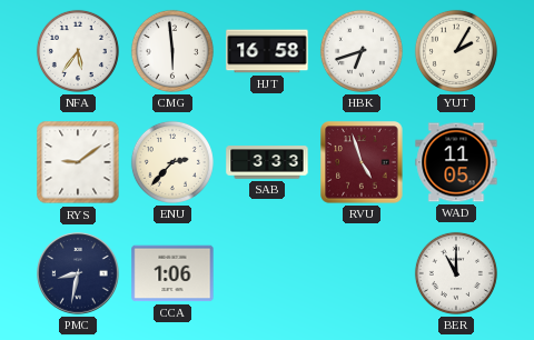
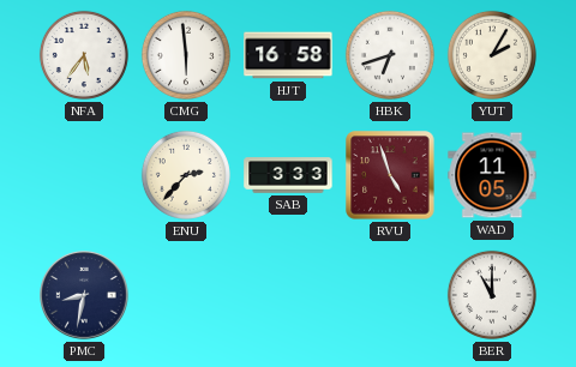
RYS: 9:09 -> none
CCA: 1:06 -> none
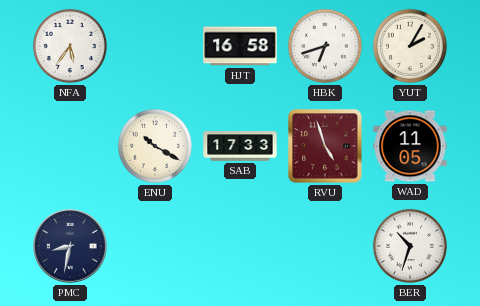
CMG: 5:59 -> none
ENU: 2:37 -> 10:20
SAB: 3:33 -> 17:33
BER: 11:00 -> 10:33
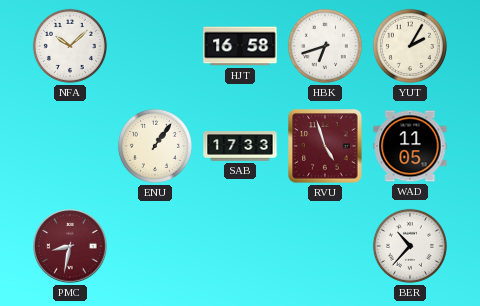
NFA: 5:36 -> 10:08
ENU: 10:20 -> 1:06
PMC dial: navy -> burgundy
BER: 10:33 -> 10:37
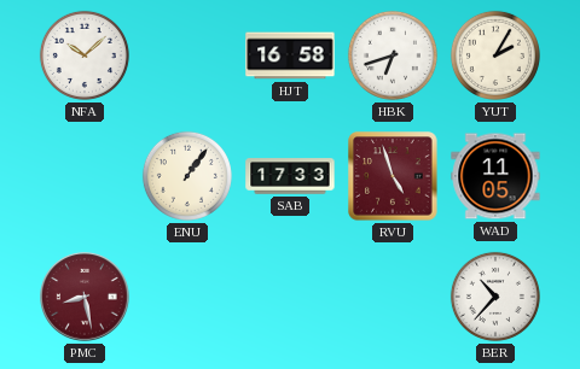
PMC: 8:32 -> 8:28
